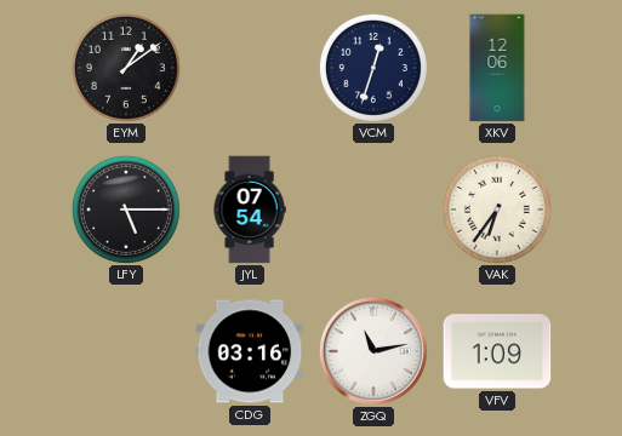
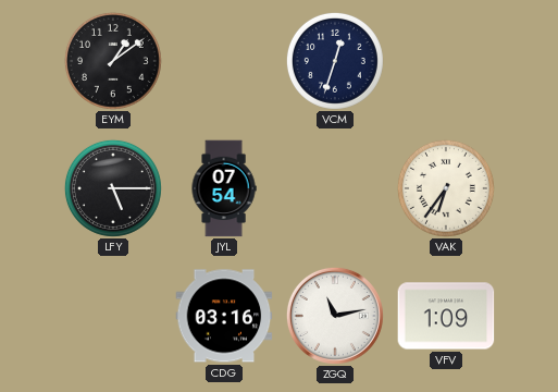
XKV: 12:06 -> none
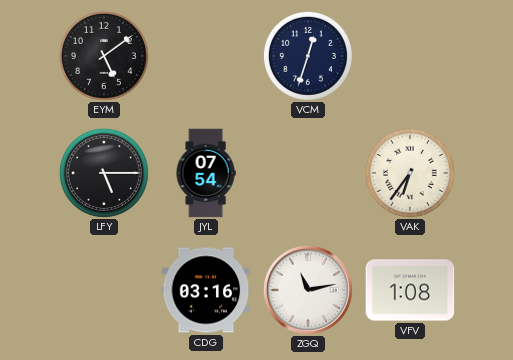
EYM: 1:09 -> 5:09
VFV: 1:09 -> 1:08
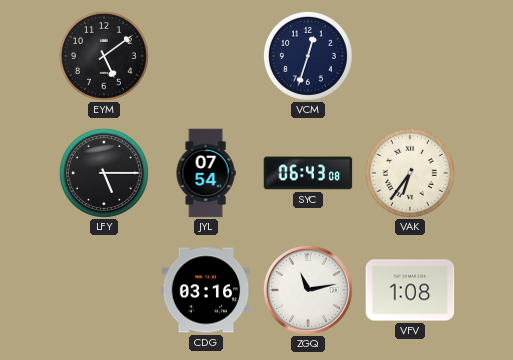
SYC: none -> 06:43
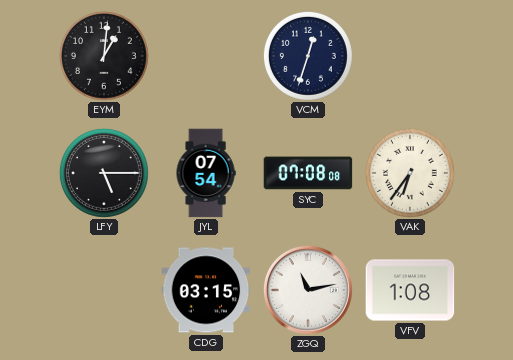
EYM: 5:09 -> 1:01
SYC: 06:43 -> 07:08
CDG: 03:16 -> 03:15
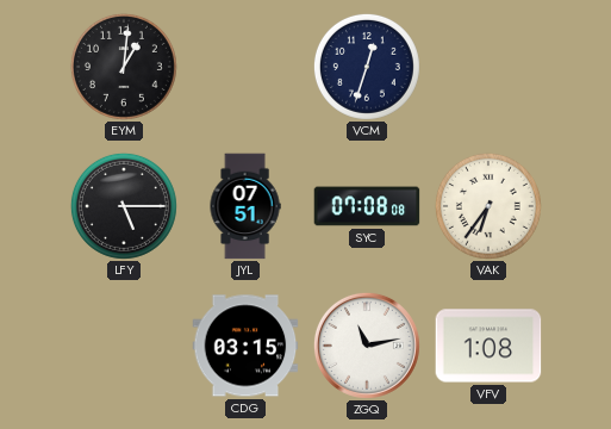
JYL: 07:54 -> 07:51
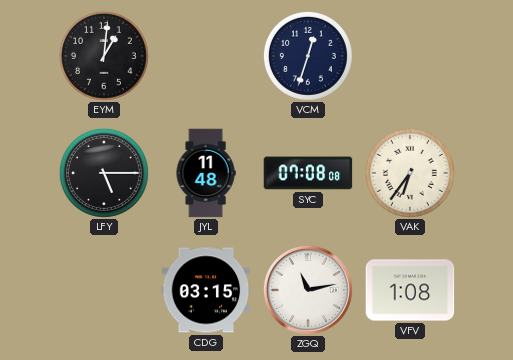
JYL: 07:51 -> 11:48
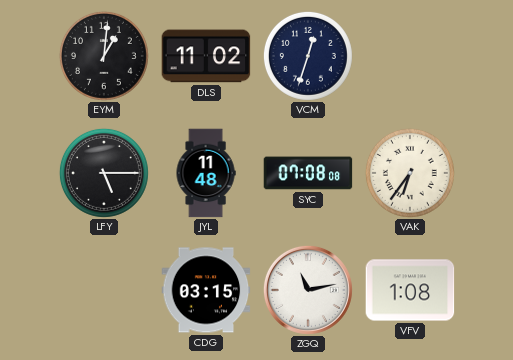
DLS: none -> 11:02
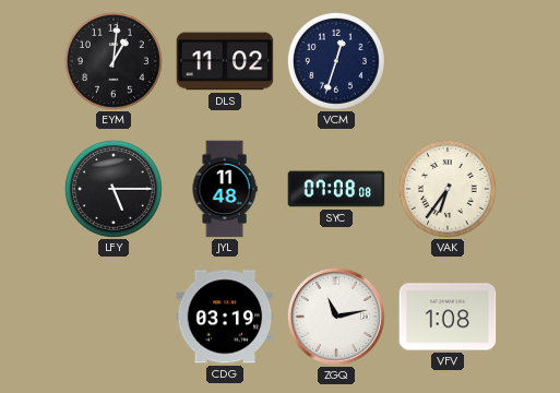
CDG: 03:15 -> 03:19
